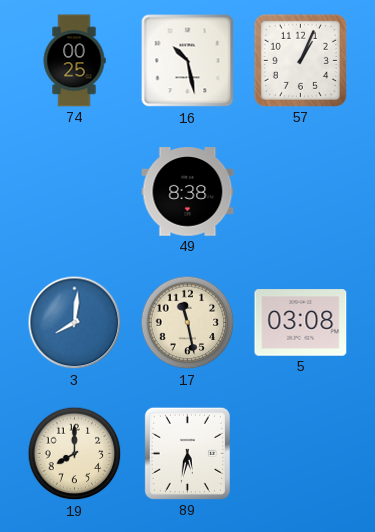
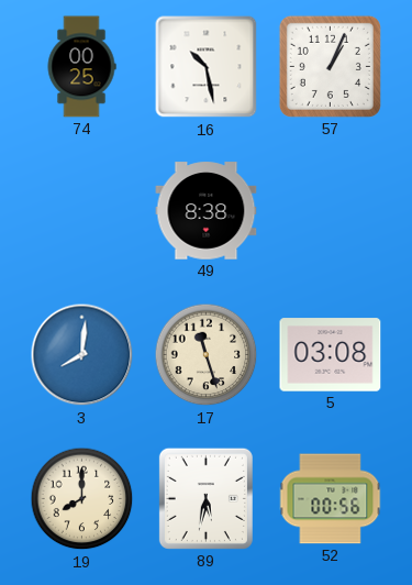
17: 11:28 -> 11:27
52: none -> 00:56
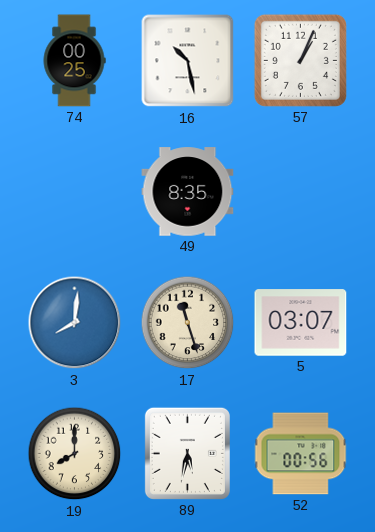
49: 8:38 -> 8:35
5: 03:08 -> 03:07
